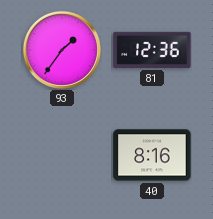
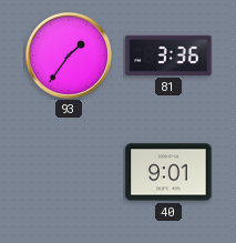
81: 12:36 -> 3:36
40: 8:16 -> 9:01
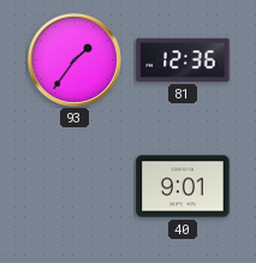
81: 3:36 -> 12:36
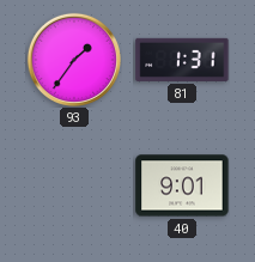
81: 12:36 -> 1:31
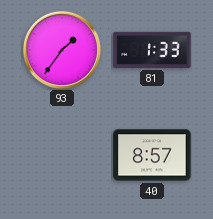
81: 1:31 -> 1:33
40: 9:01 -> 8:57
